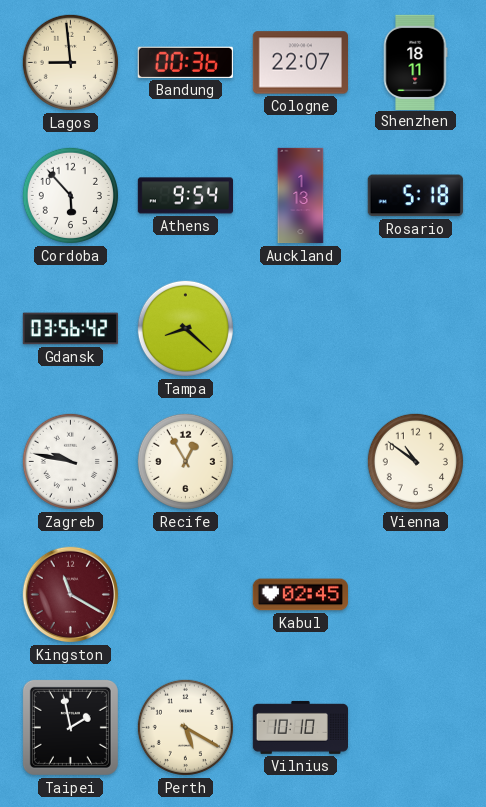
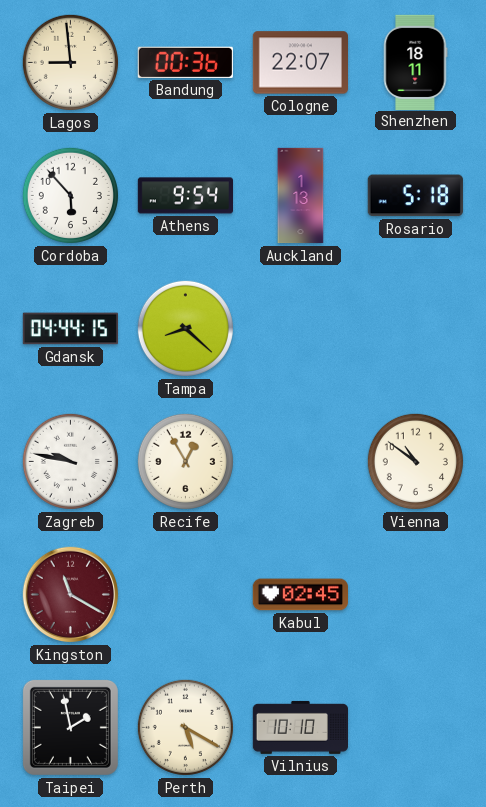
Gdansk: 03:56 -> 04:44
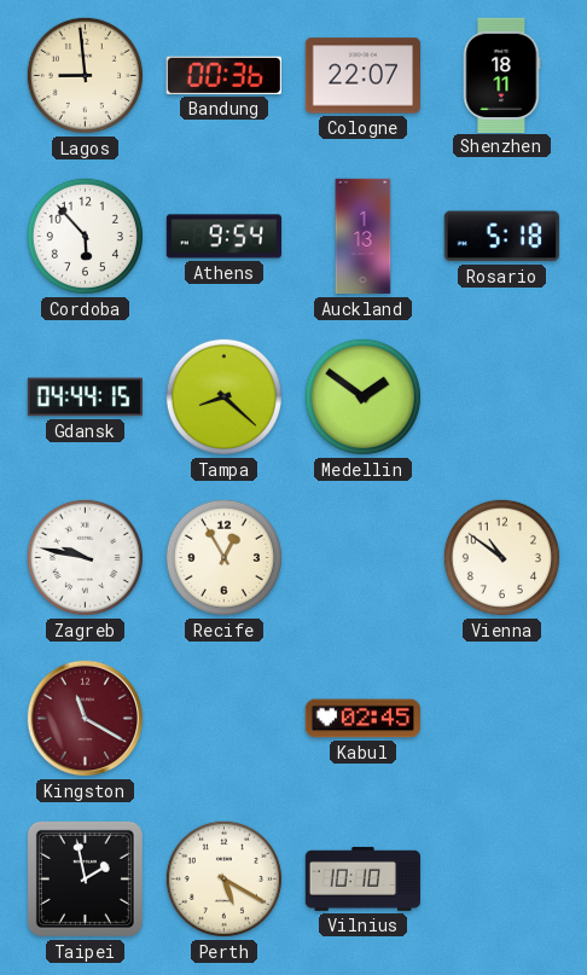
Medellin: none -> 1:51
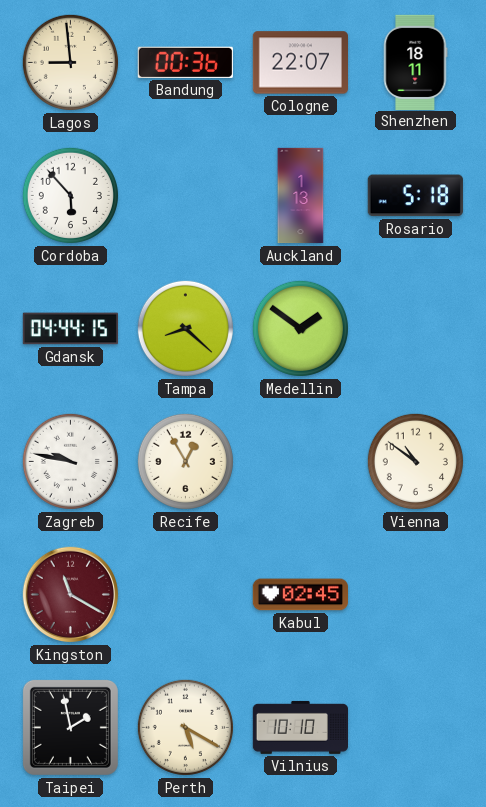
Athens: 9:54 -> none
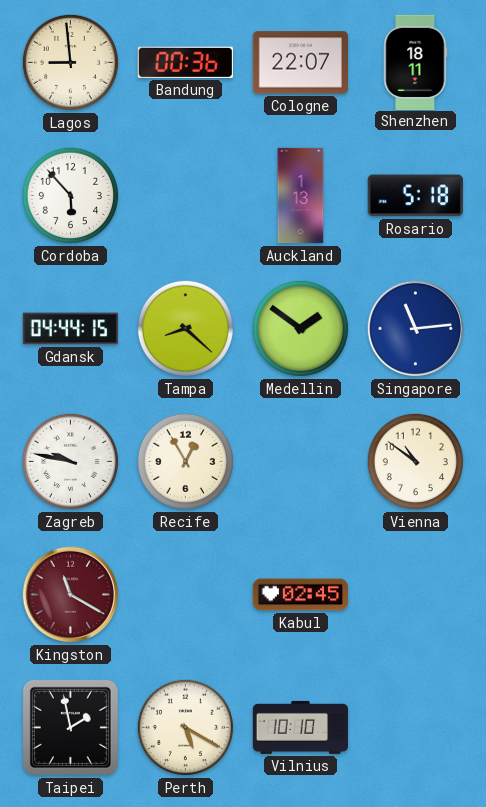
Singapore: none -> 11:14
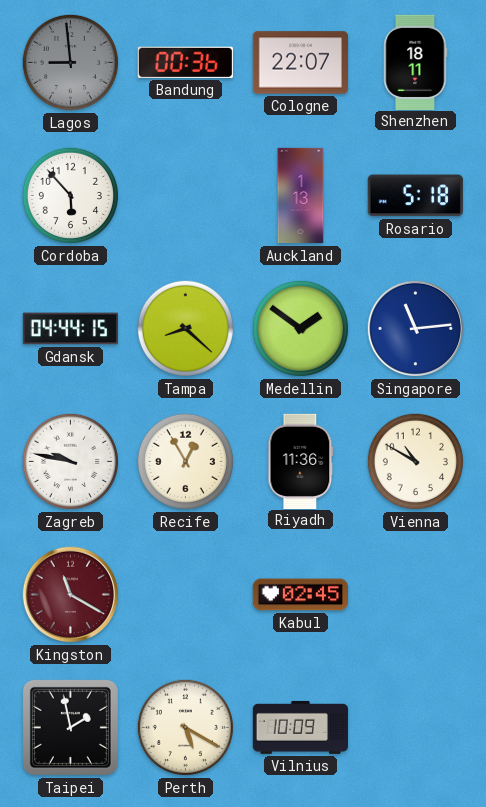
Lagos dial: cream -> grey
Riyadh: none -> 11:36
Vienna: 10:51 -> 10:50
Vilnius: 10:10 -> 10:09
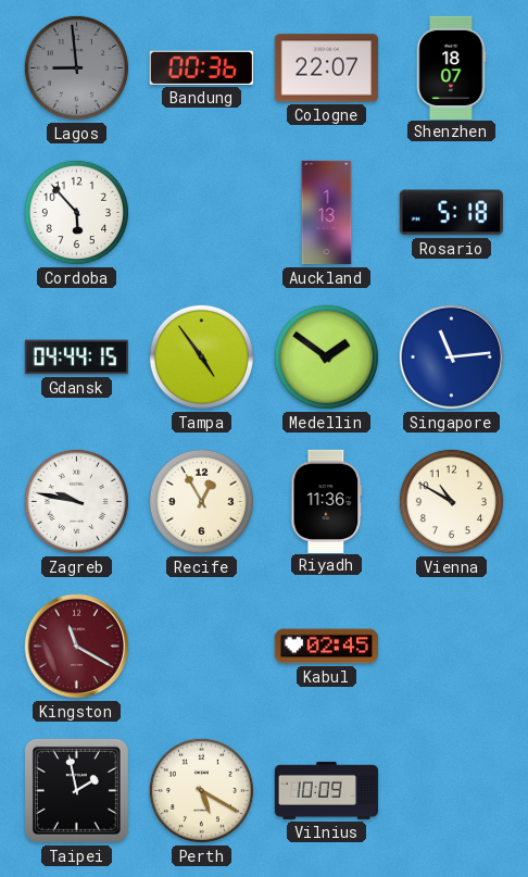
Shenzhen: 18:11 -> 18:07
Tampa: 8:22 -> 4:54
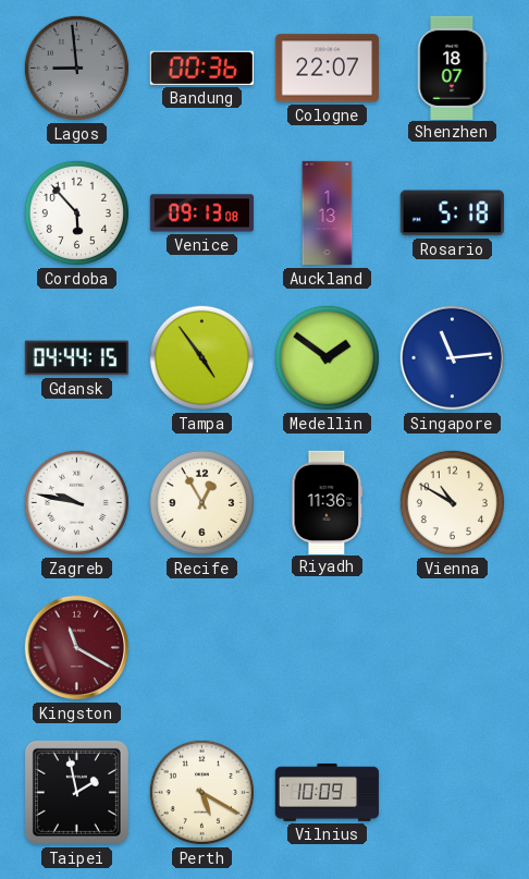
Venice: none -> 09:13
Kabul: 02:45 -> none
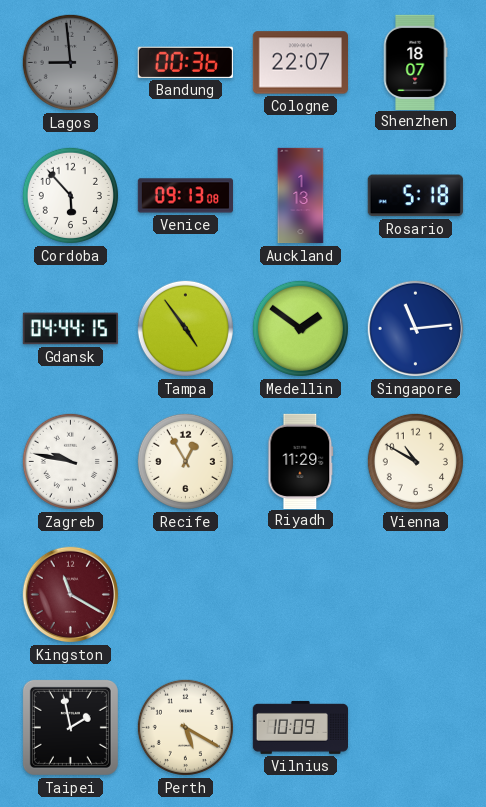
Riyadh: 11:36 -> 11:29
